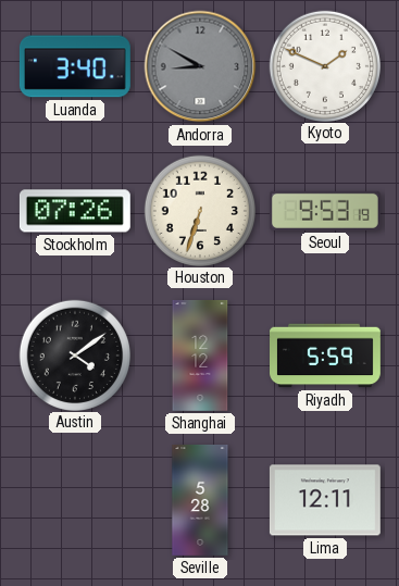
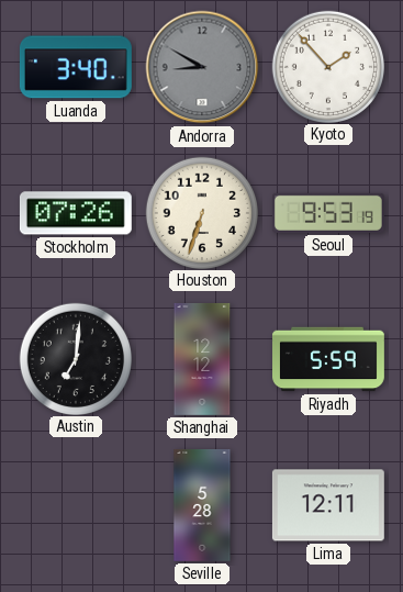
Kyoto: 1:49 -> 1:53
Austin: 4:09 -> 7:01
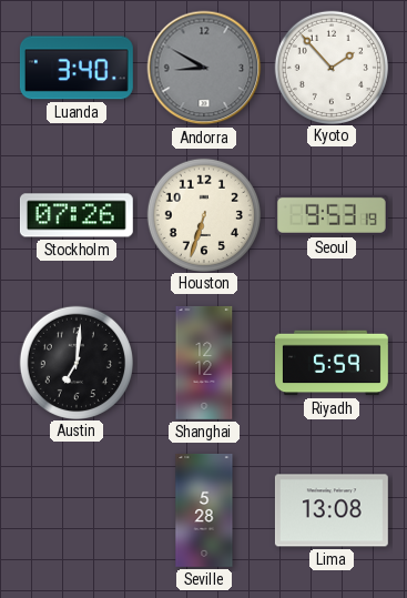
Lima: 12:11 -> 13:08
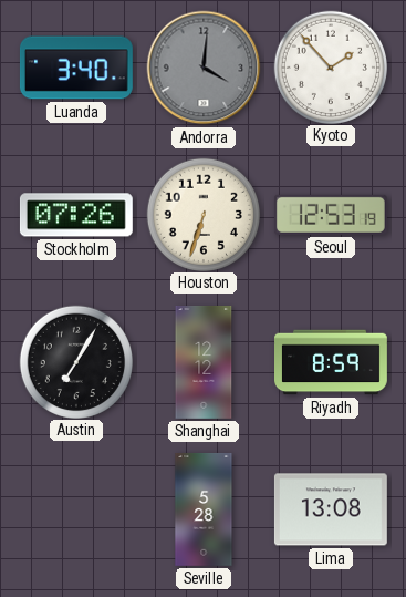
Andorra: 8:50 -> 4:01
Seoul: 9:53 -> 12:53
Austin: 7:01 -> 7:05
Riyadh: 5:59 -> 8:59
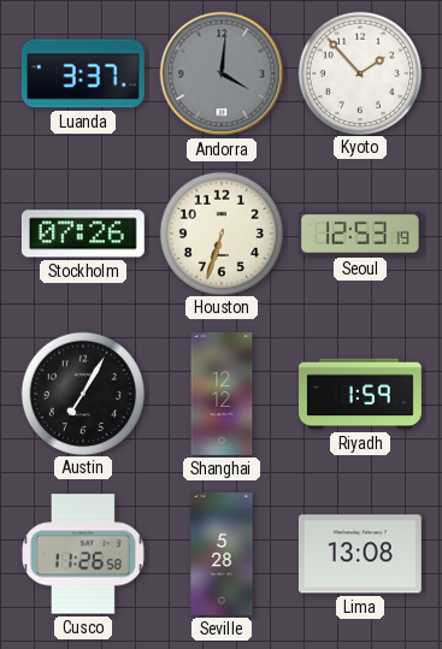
Luanda: 3:40 -> 3:37
Riyadh: 8:59 -> 1:59
Cusco: none -> 11:26
